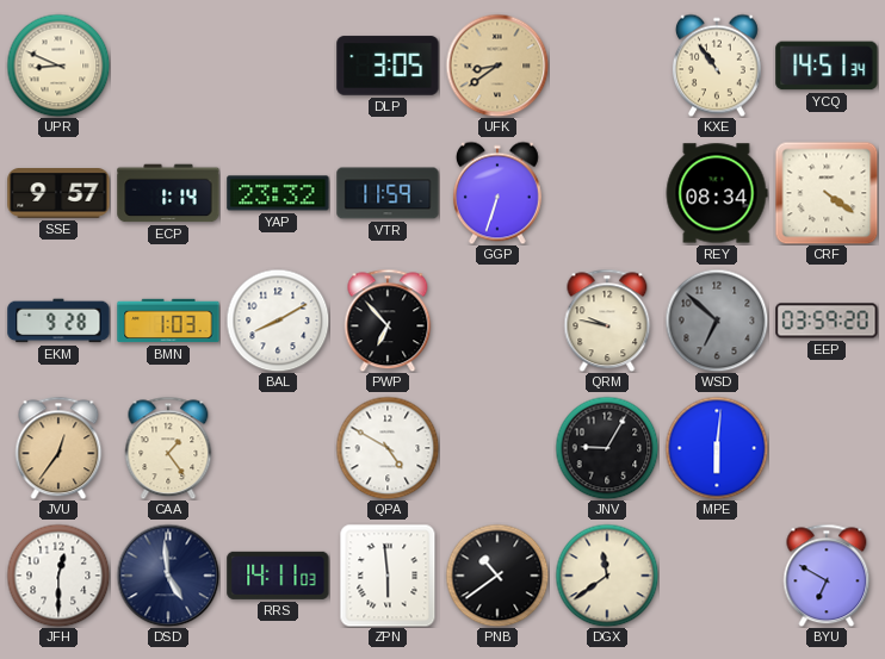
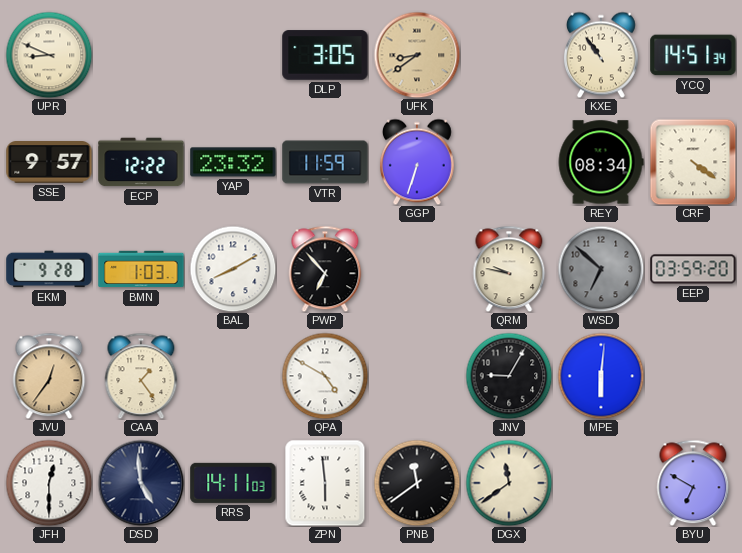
ECP: 1:14 -> 12:22
PNB: 10:39 -> 11:39
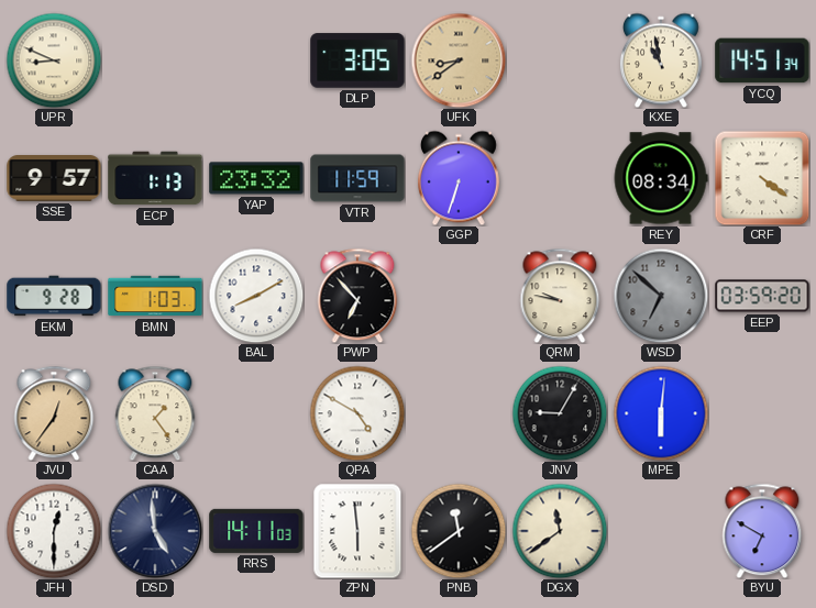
KXE: 10:54 -> 10:58
ECP: 12:22 -> 1:13
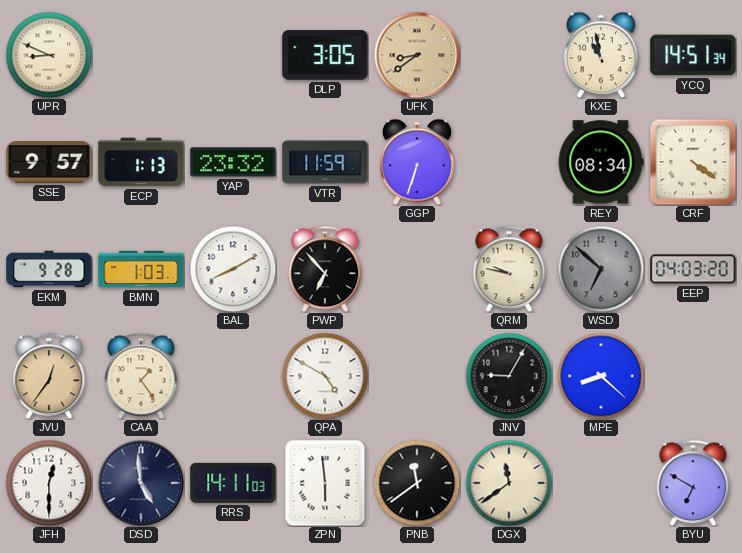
EEP: 03:59 -> 04:03
MPE: 6:01 -> 8:22
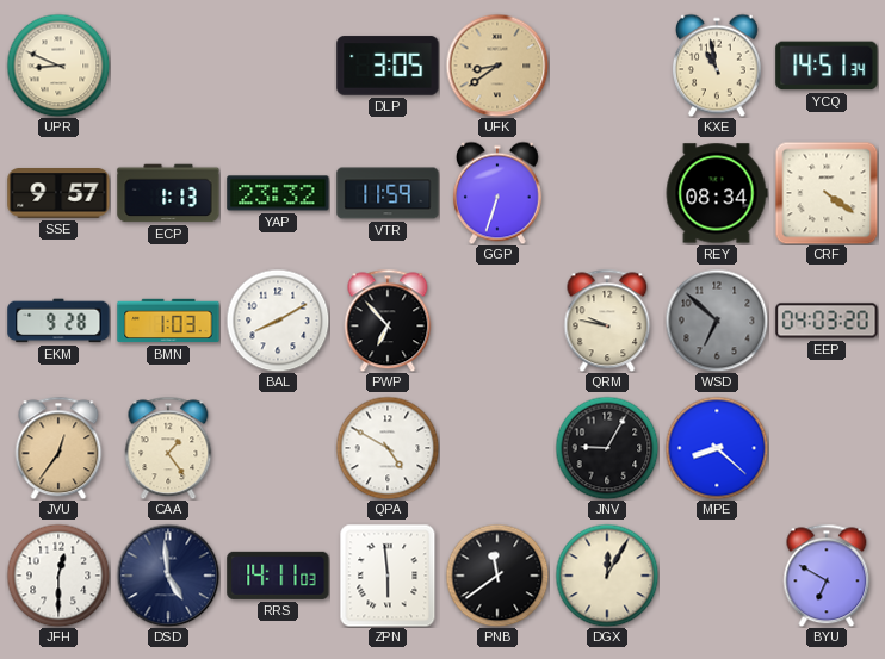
DGX: 11:39 -> 12:05
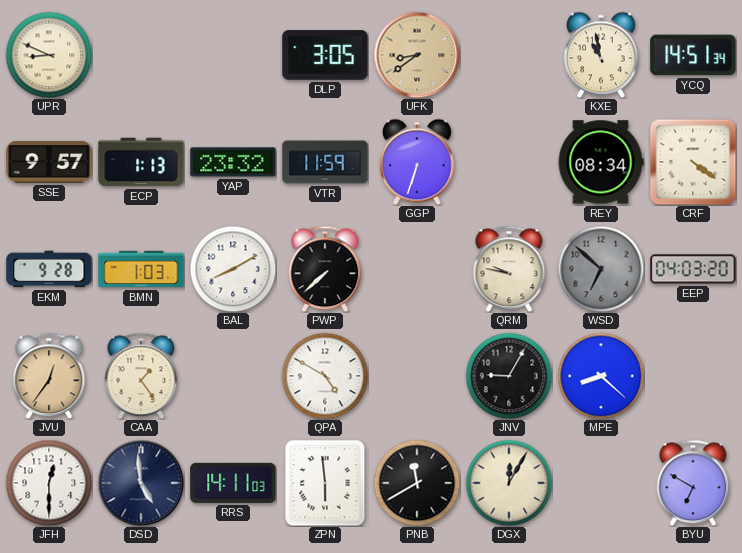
PWP: 6:53 -> 7:38
PNB: 11:39 -> 11:40
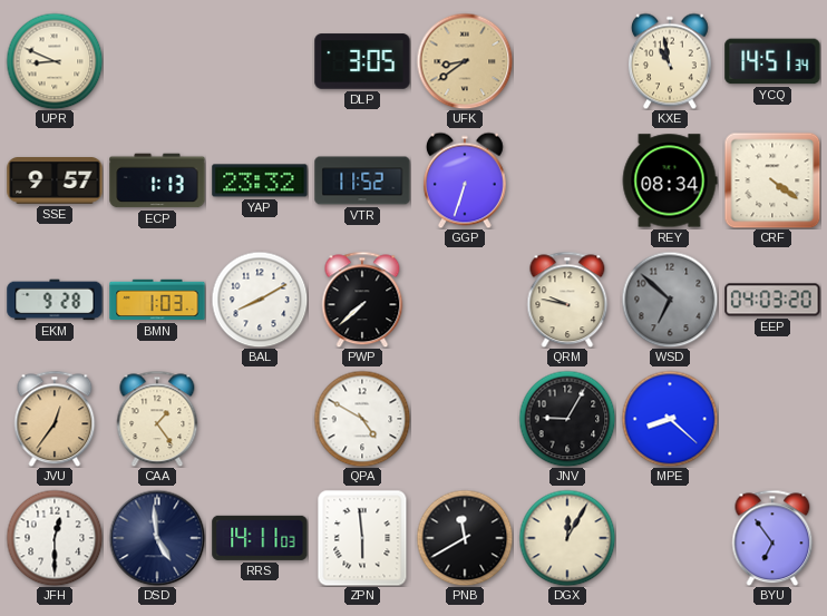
VTR: 11:59 -> 11:52
BYU: 6:50 -> 6:54
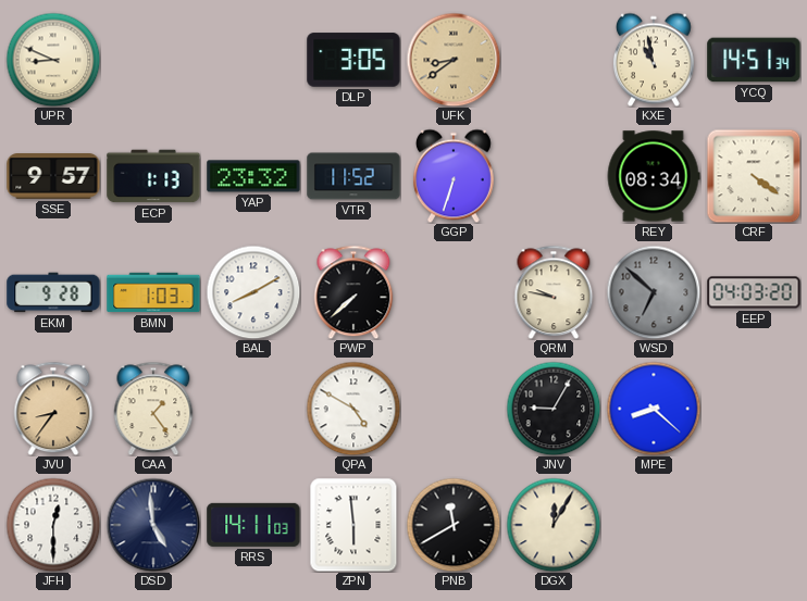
JVU: 12:36 -> 8:36
BYU: 6:54 -> none
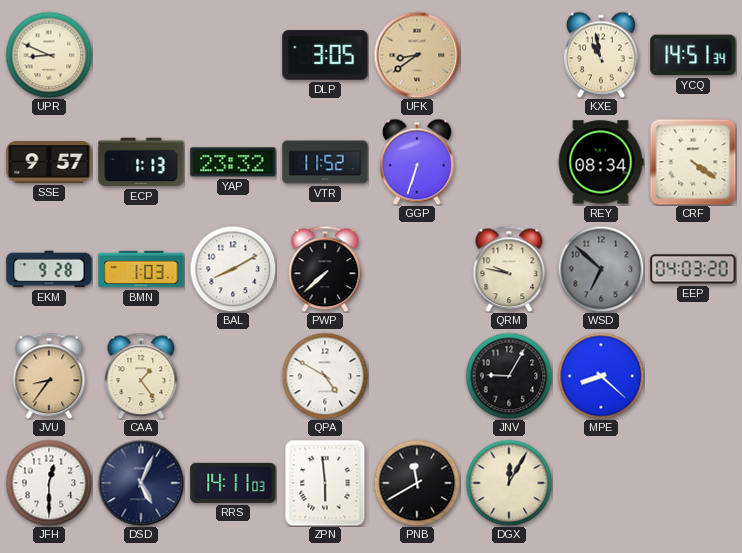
DSD: 4:59 -> 5:04
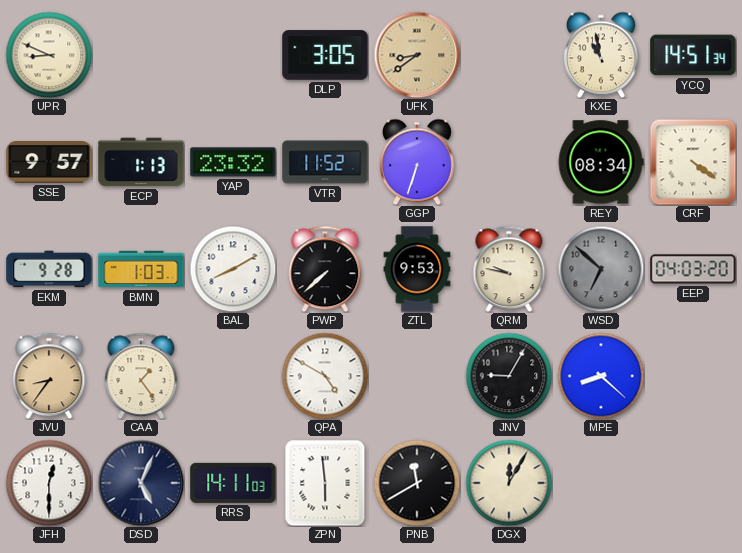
ZTL: none -> 9:53
